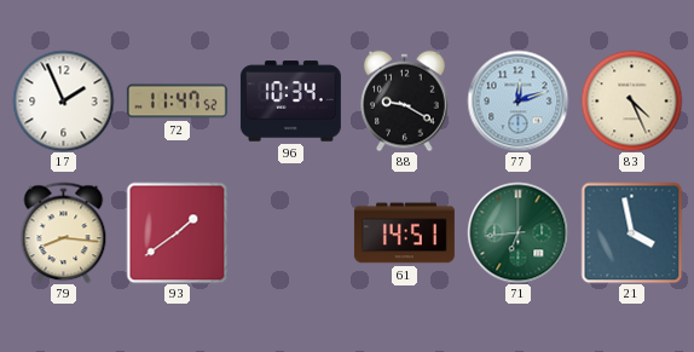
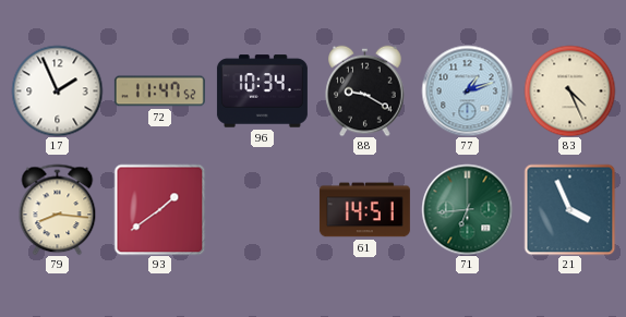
77: 12:12 -> 1:12
21: 3:58 -> 3:56
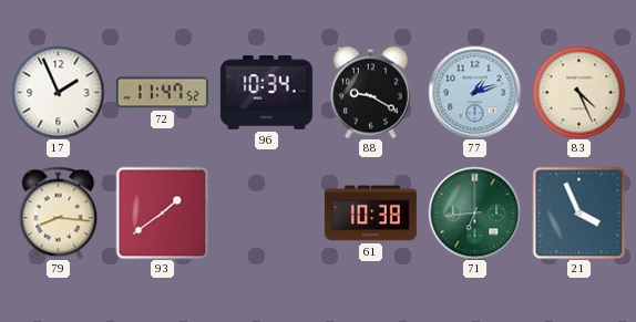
61: 14:51 -> 10:38
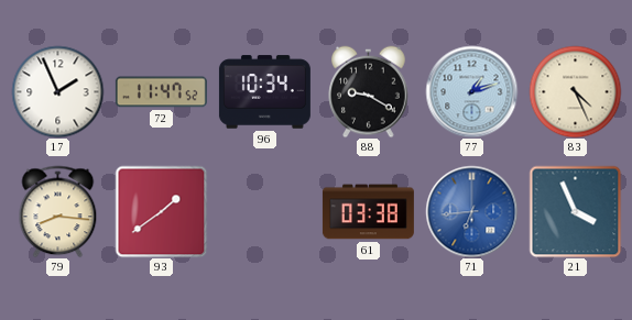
61: 10:38 -> 03:38
71 dial: green -> blue
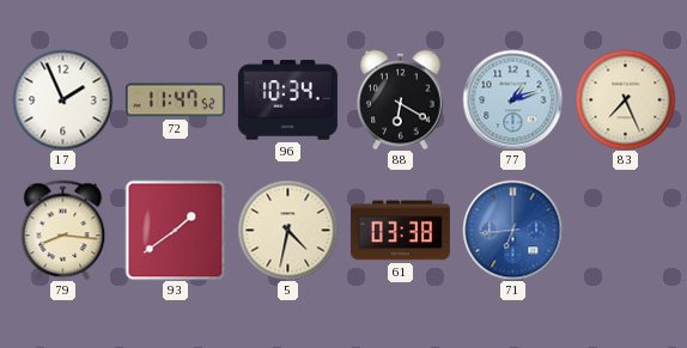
88: 9:20 -> 6:20
83: 4:26 -> 7:26
5: none -> 4:32
21: 3:56 -> none
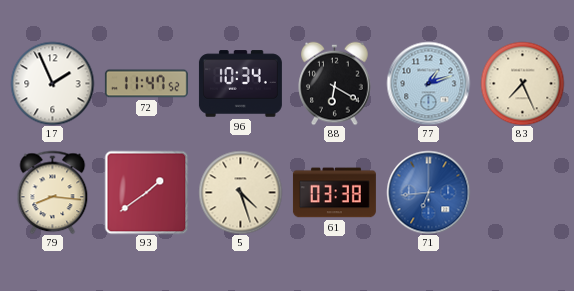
5: 4:32 -> 4:27
